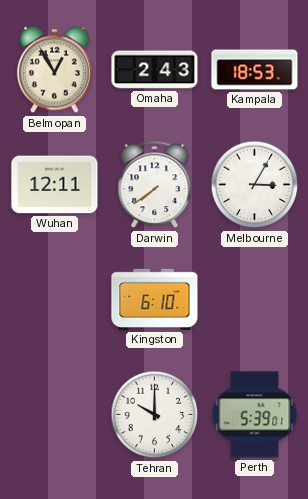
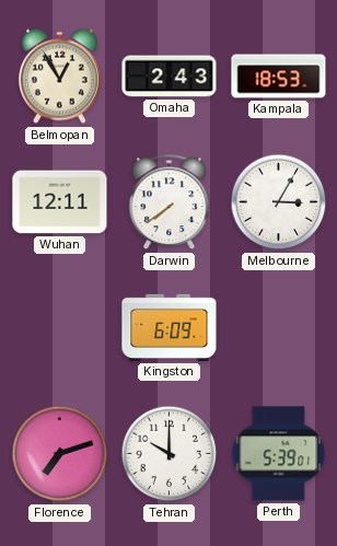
Kingston: 6:10 -> 6:09
Florence: none -> 7:12
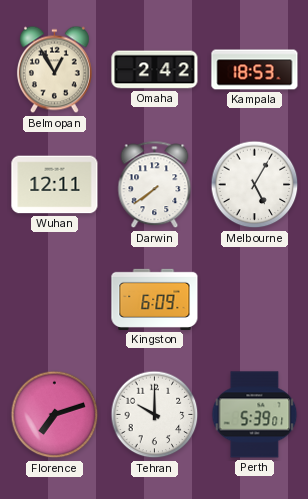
Omaha: 2:43 -> 2:42
Melbourne: 3:05 -> 5:05
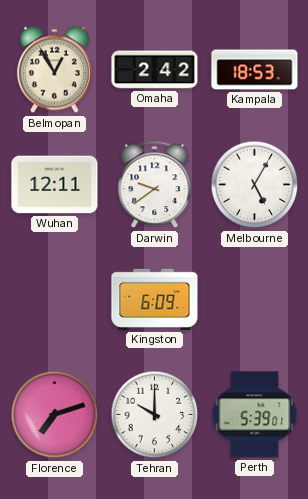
Darwin: 7:39 -> 9:39
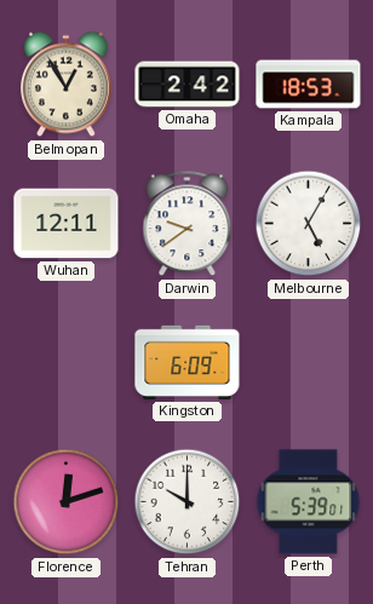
Florence: 7:12 -> 12:12
